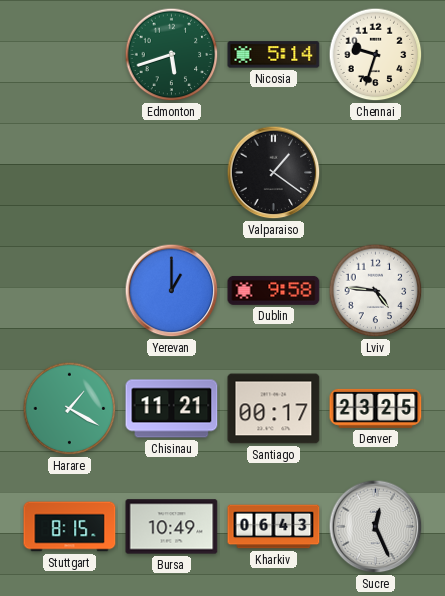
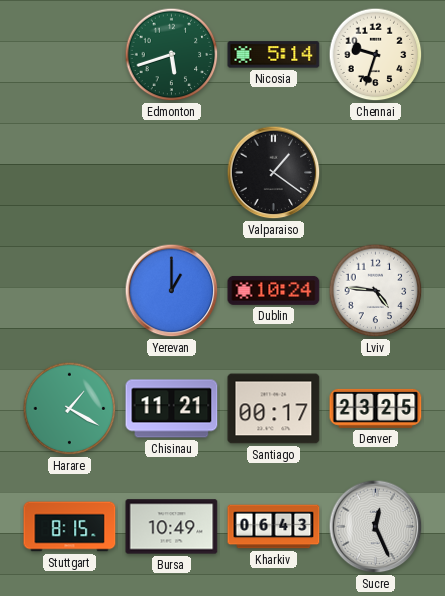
Dublin: 9:58 -> 10:24
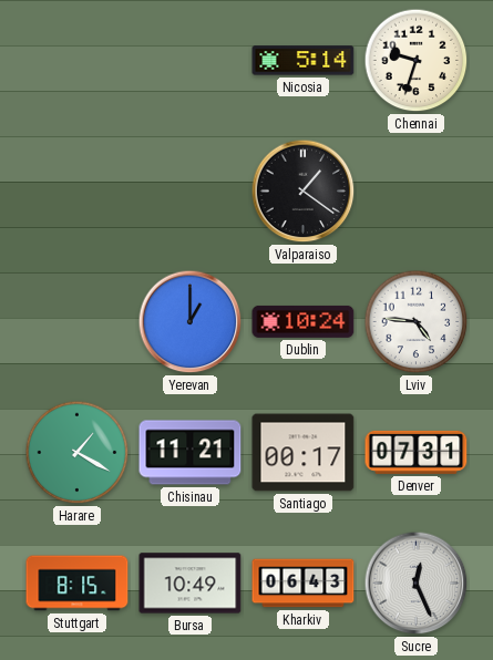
Edmonton: 5:42 -> none
Denver: 23:25 -> 07:31
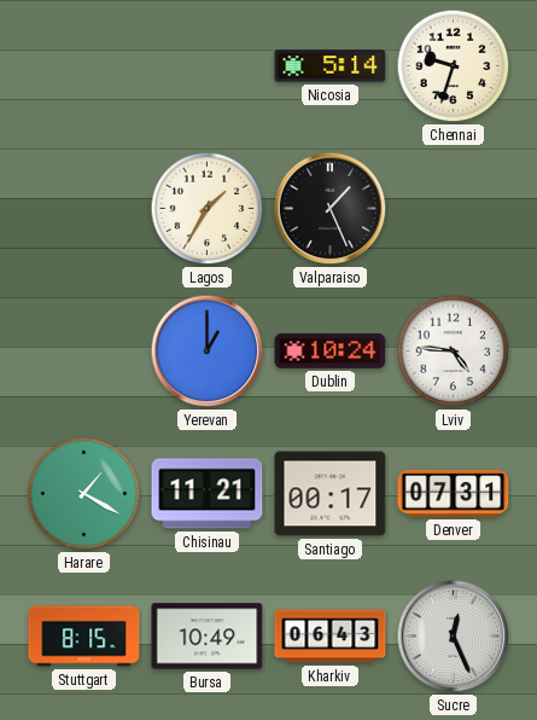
Lagos: none -> 1:35
Valparaiso: 1:21 -> 1:26
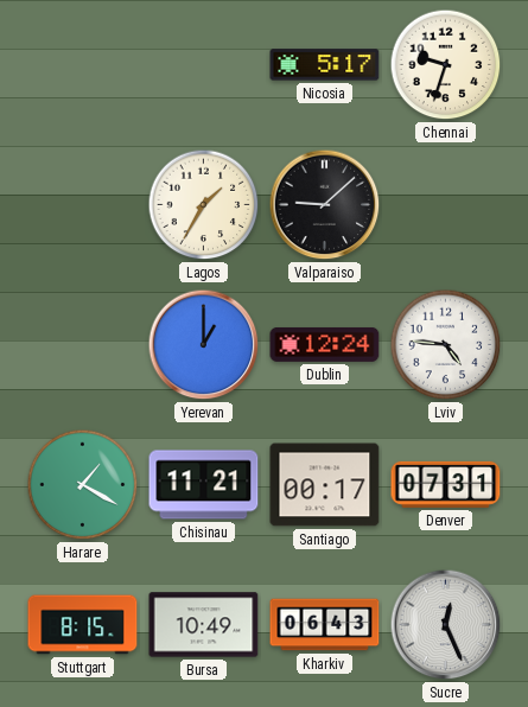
Nicosia: 5:14 -> 5:17
Valparaiso: 1:26 -> 9:08
Dublin: 10:24 -> 12:24
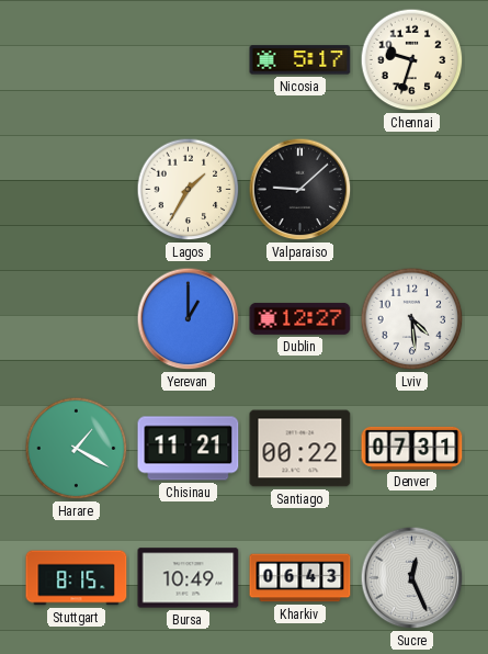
Dublin: 12:24 -> 12:27
Lviv: 4:46 -> 4:29
Santiago: 00:17 -> 00:22
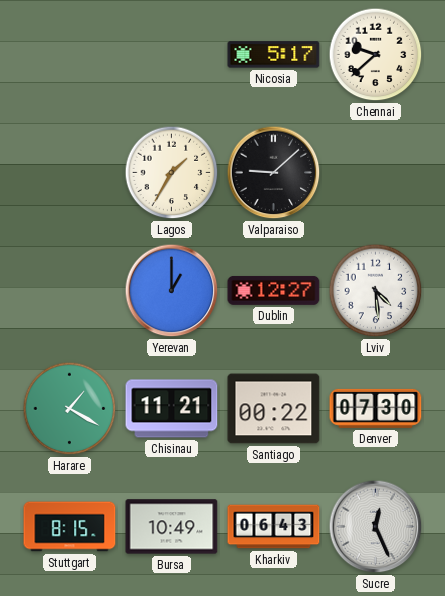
Chennai: 9:33 -> 9:38
Denver: 07:31 -> 07:30
